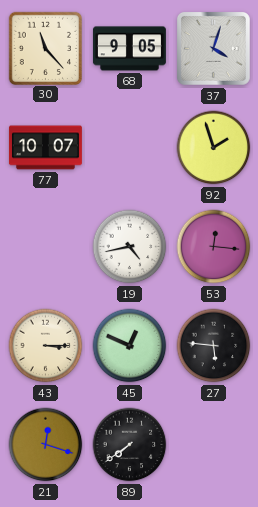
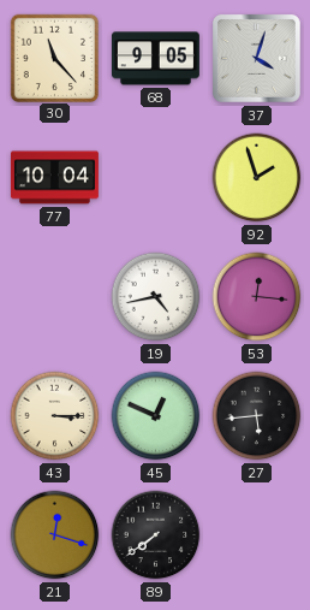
77: 10:07 -> 10:04
27: 5:46 -> 5:44
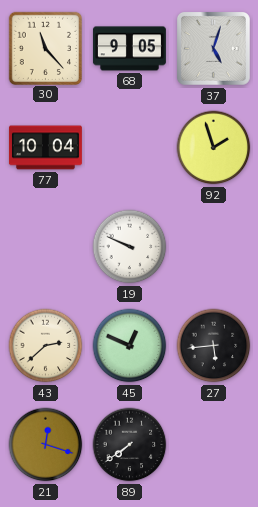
37: 4:03 -> 5:03
19: 4:43 -> 9:49
53: 12:16 -> none
43: 3:15 -> 2:38
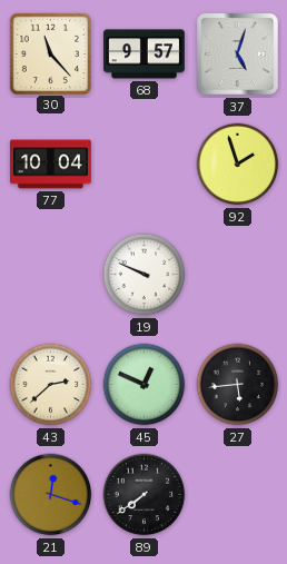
68: 9:05 -> 9:57
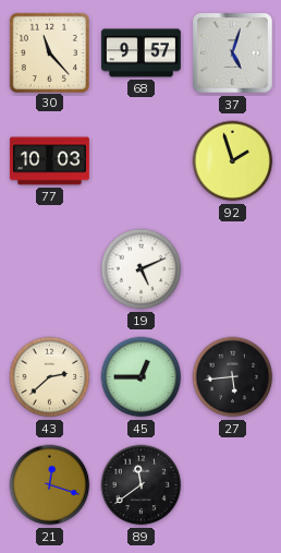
77: 10:04 -> 10:03
19: 9:49 -> 5:11
45: 12:49 -> 12:45
89: 7:39 -> 11:39
